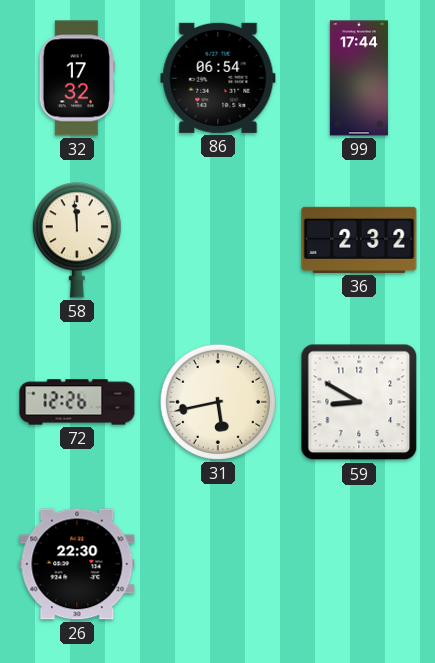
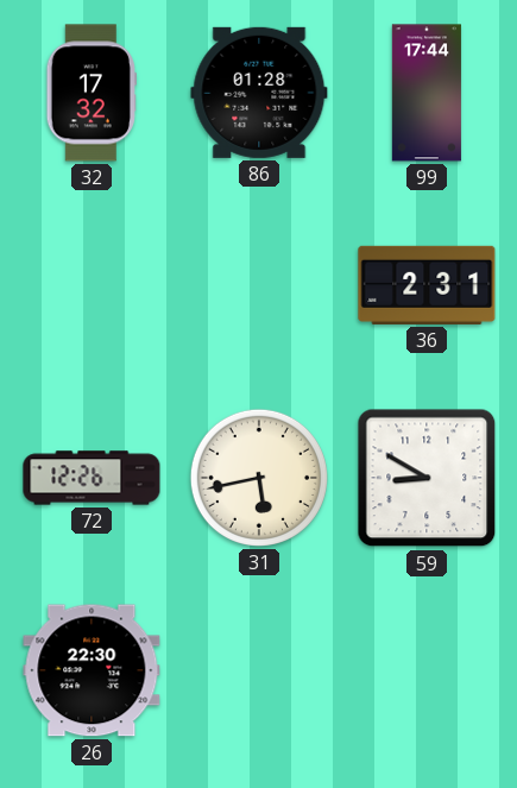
86: 06:54 -> 01:28
58: 11:59 -> none
36: 2:32 -> 2:31
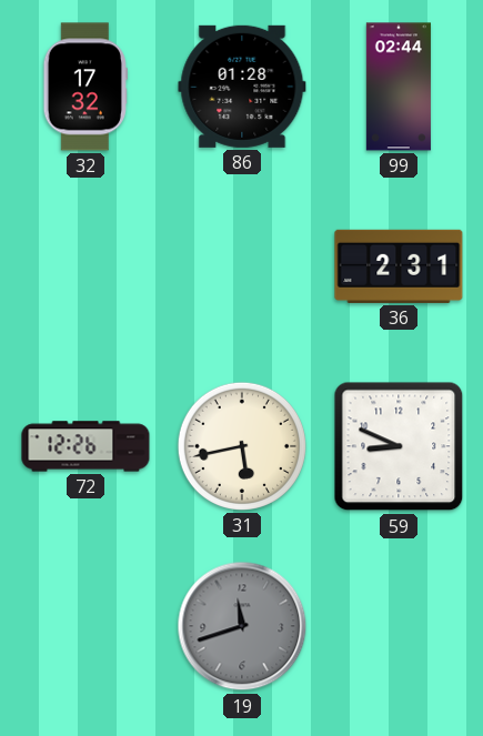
99: 17:44 -> 02:44
59: 8:50 -> 8:49
26: 22:30 -> none
19: none -> 11:42
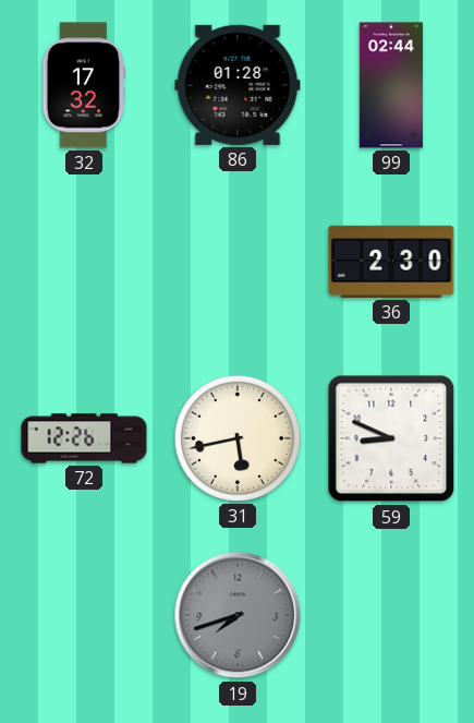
36: 2:31 -> 2:30
19: 11:42 -> 7:42
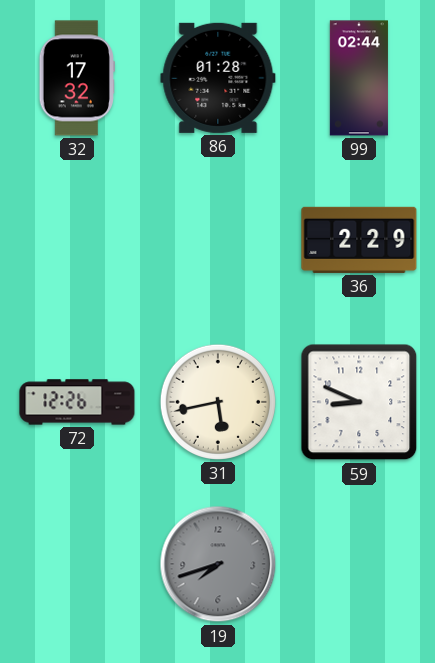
36: 2:30 -> 2:29
